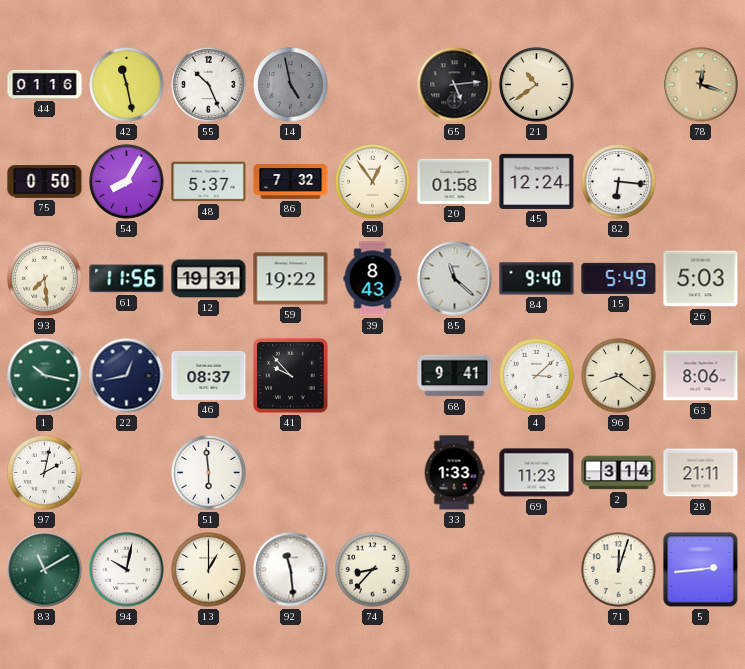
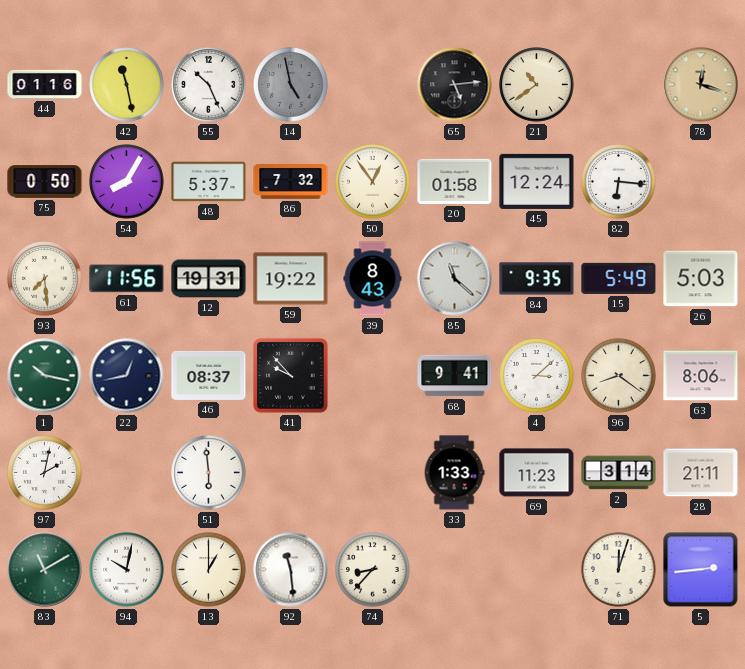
84: 9:40 -> 9:35
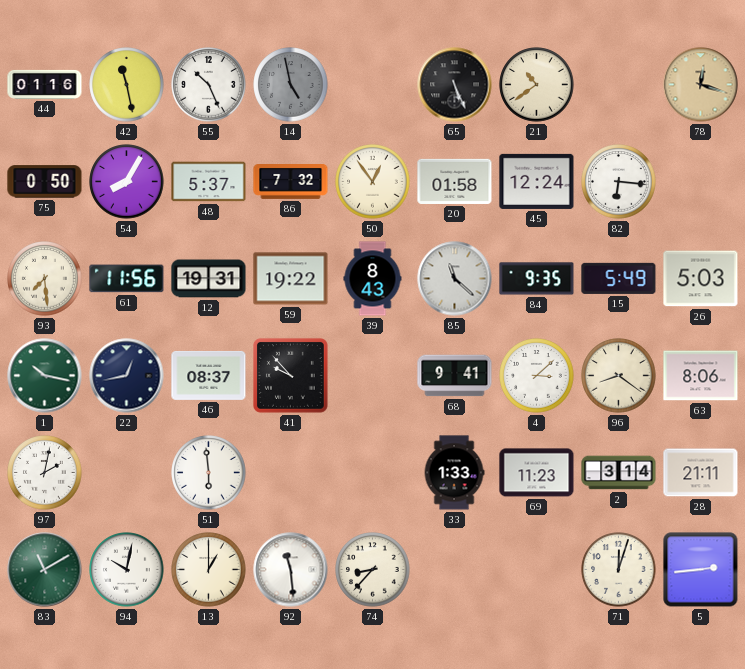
65: 5:14 -> 5:26
